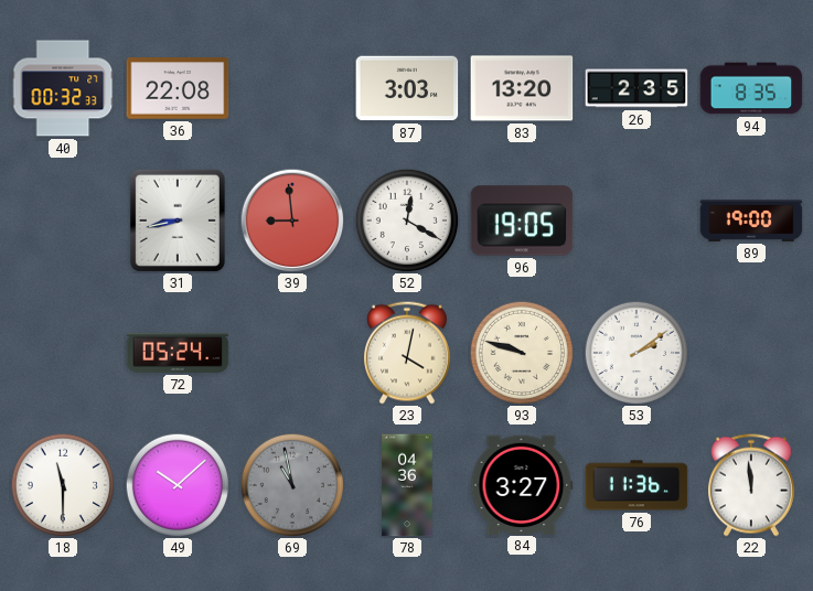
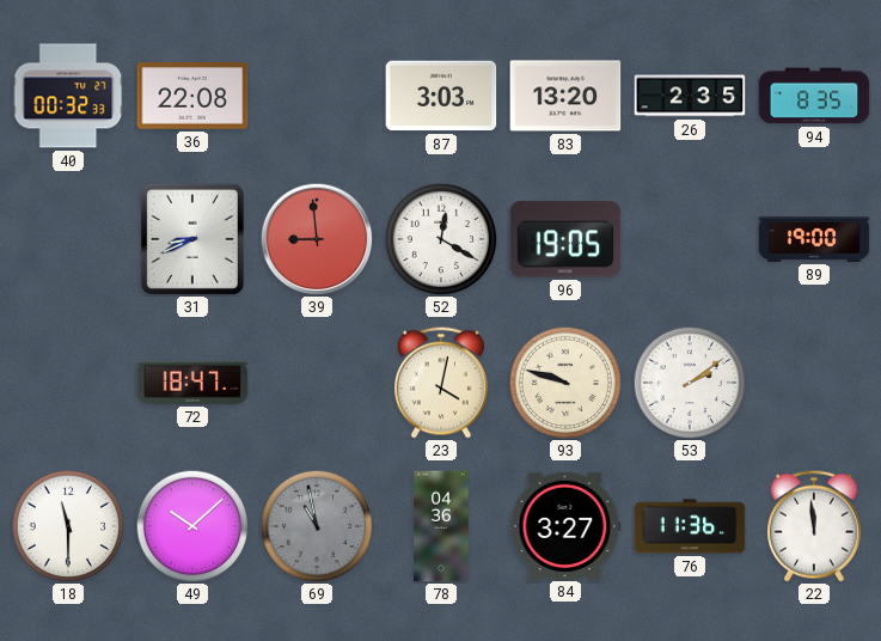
31: 8:43 -> 8:41
72: 05:24 -> 18:47
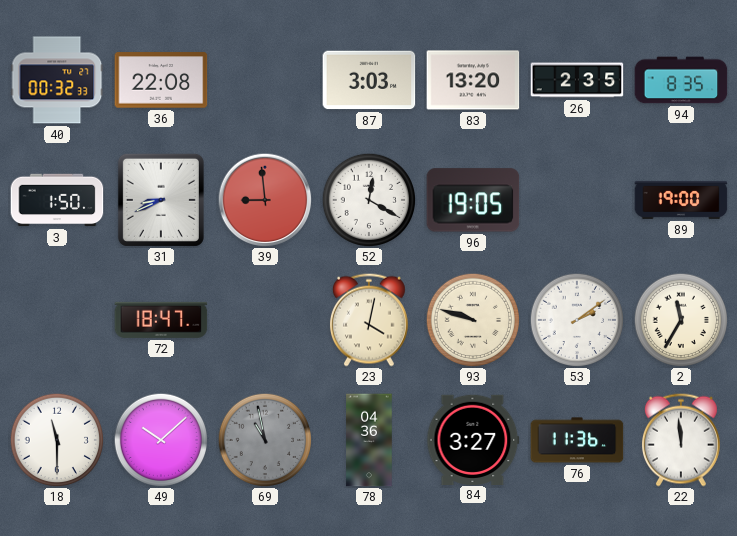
3: none -> 1:50
2: none -> 11:35
